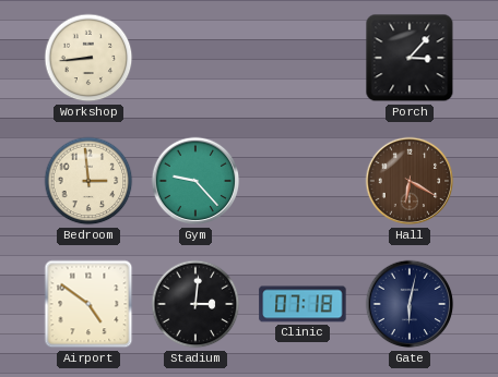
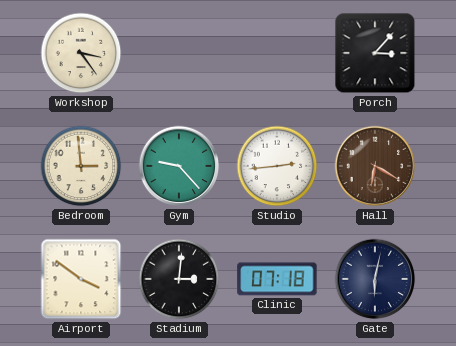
Workshop: 8:44 -> 3:24
Studio: none -> 2:44
Airport: 4:51 -> 3:51
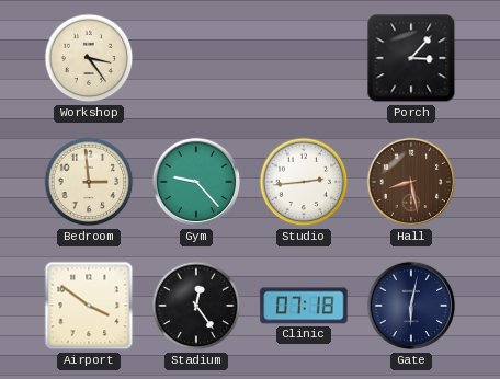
Hall: 6:20 -> 8:28
Stadium: 3:01 -> 12:24
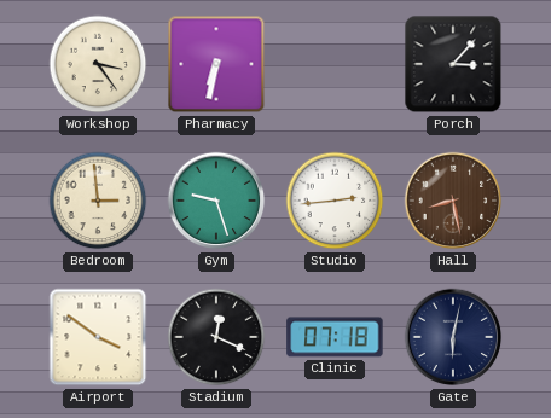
Pharmacy: none -> 6:32
Gym: 9:23 -> 9:27
Stadium: 12:24 -> 12:19
